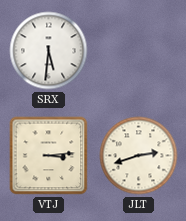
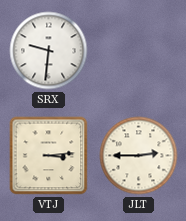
SRX: 5:31 -> 9:31
JLT: 2:42 -> 2:45
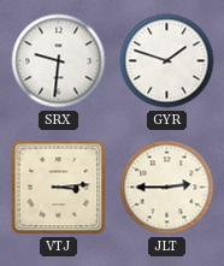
GYR: none -> 1:48
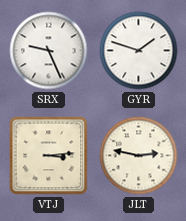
SRX: 9:31 -> 9:26
JLT: 2:45 -> 2:47
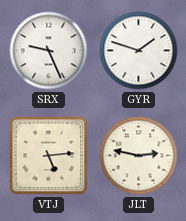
VTJ: 3:14 -> 5:14
